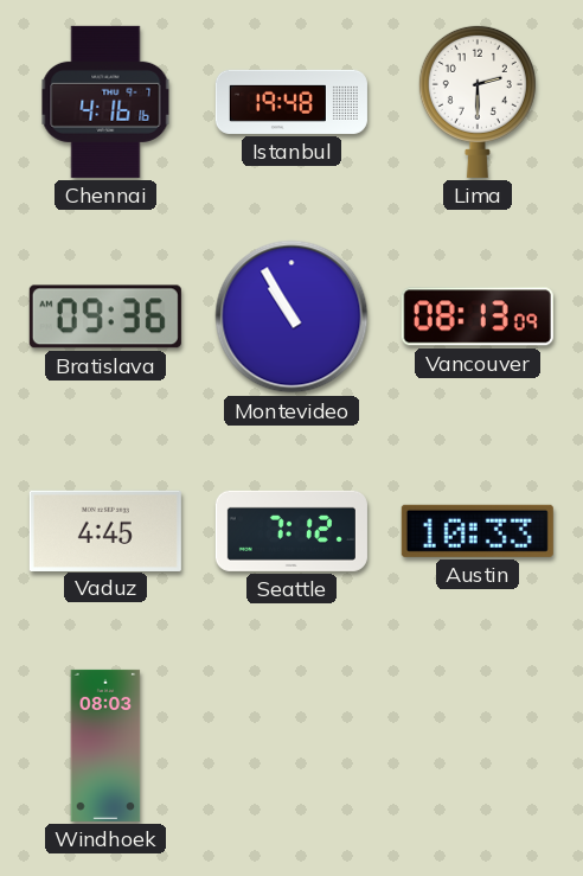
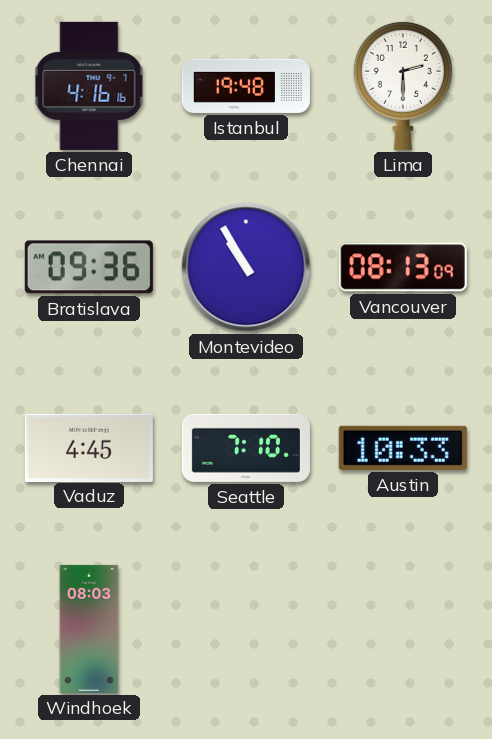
Seattle: 7:12 -> 7:10
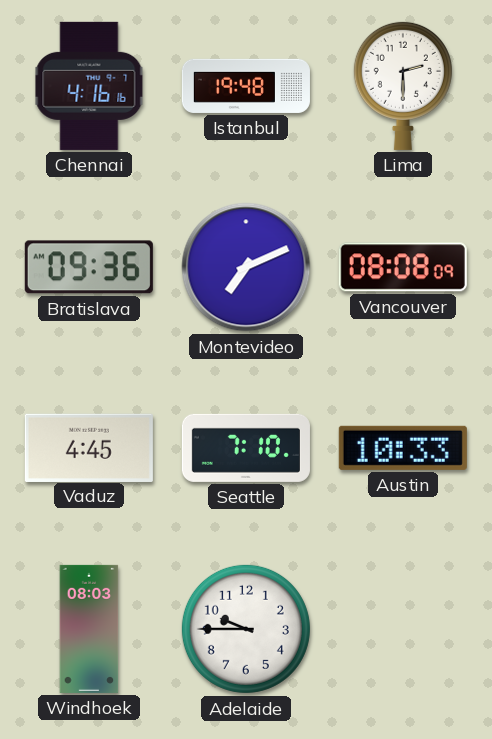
Montevideo: 10:55 -> 7:11
Vancouver: 08:13 -> 08:08
Adelaide: none -> 9:45
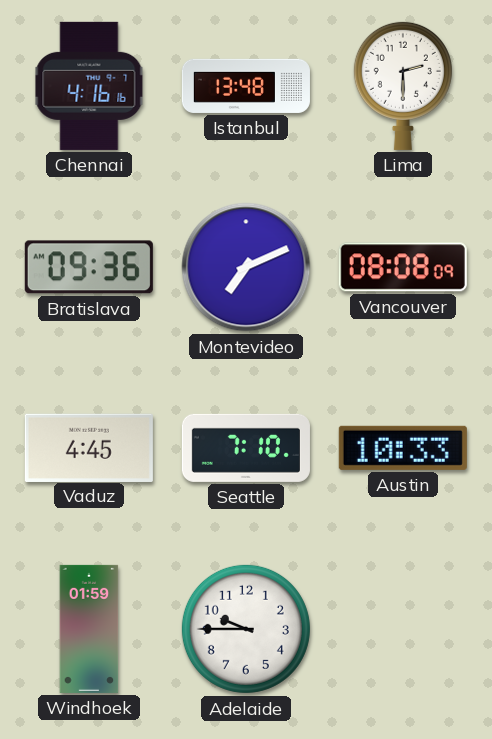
Istanbul: 19:48 -> 13:48
Windhoek: 08:03 -> 01:59
